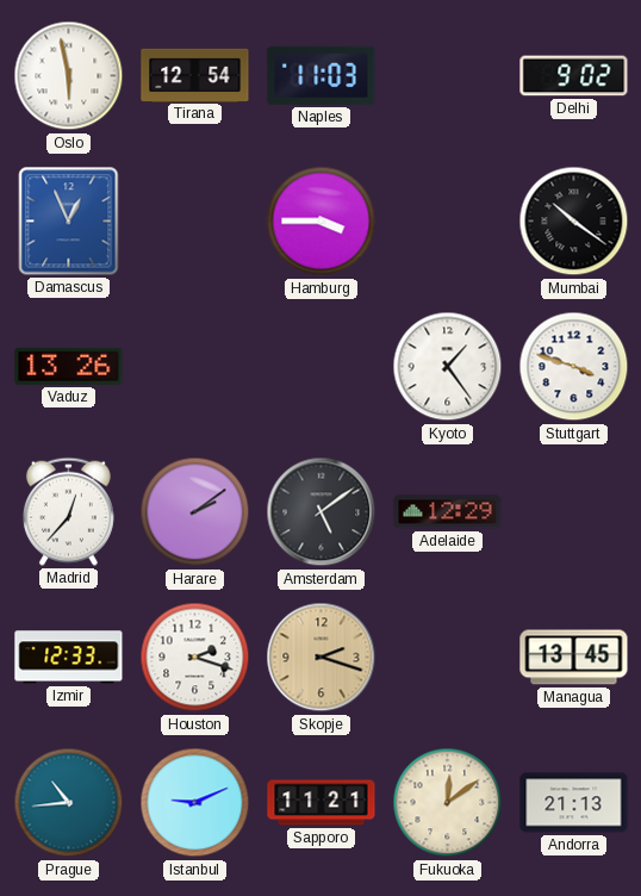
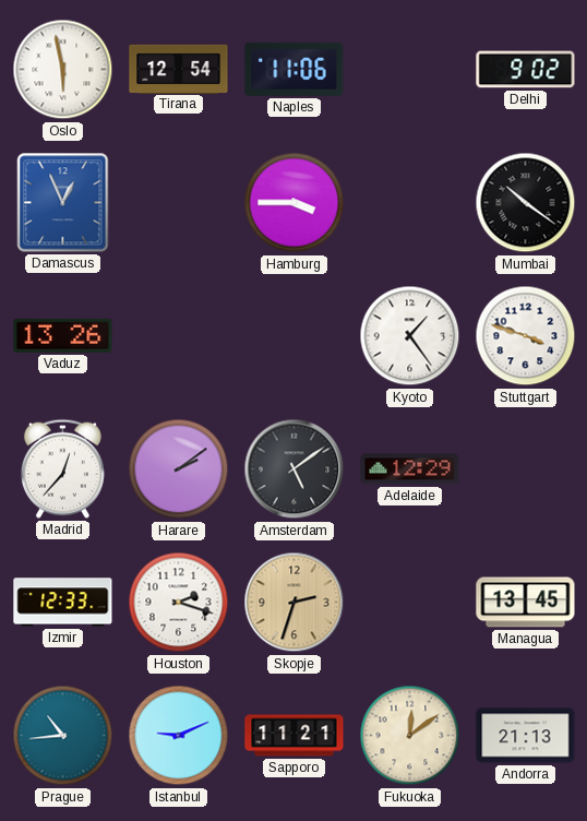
Naples: 11:03 -> 11:06
Skopje: 2:18 -> 2:33
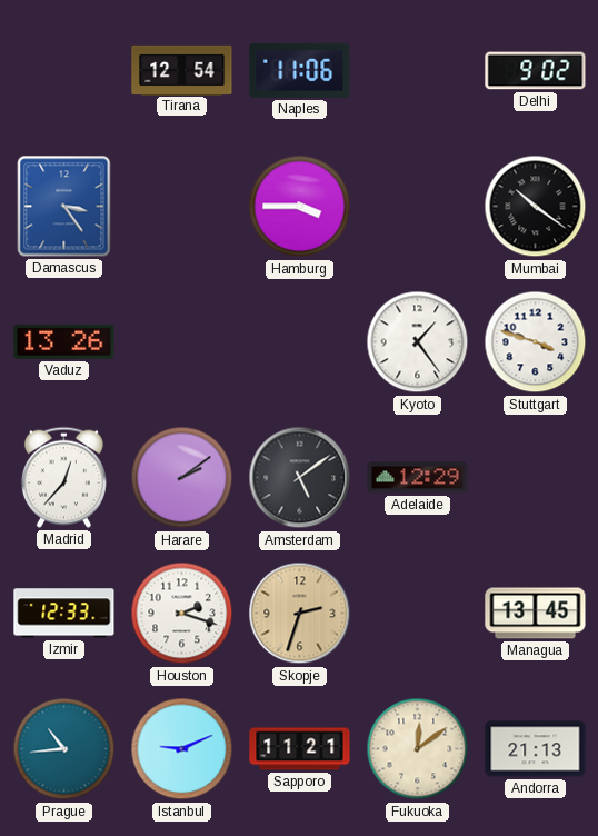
Oslo: 5:58 -> none
Damascus: 12:56 -> 3:24
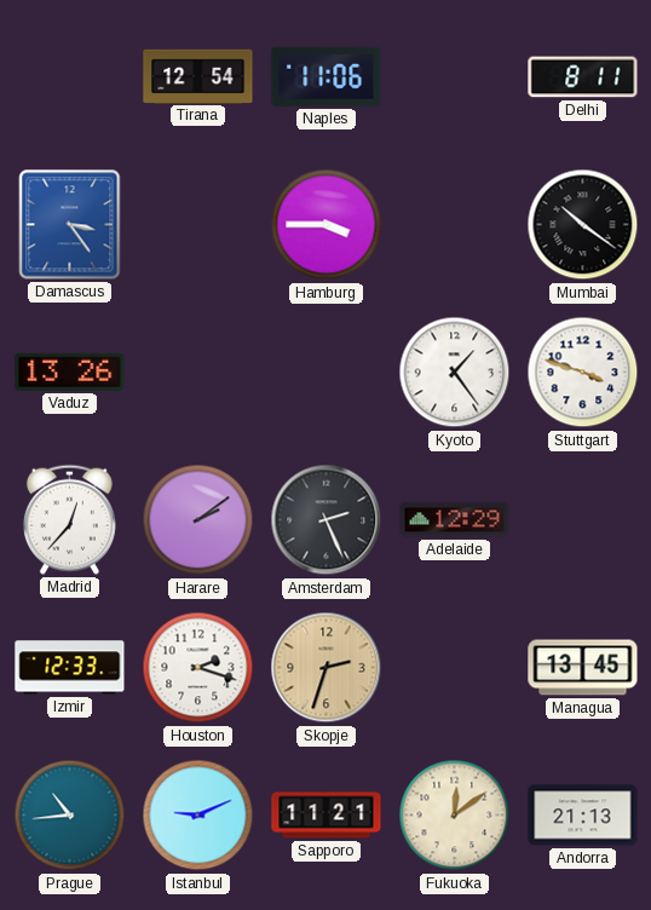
Delhi: 9:02 -> 8:11
Amsterdam: 5:09 -> 2:26
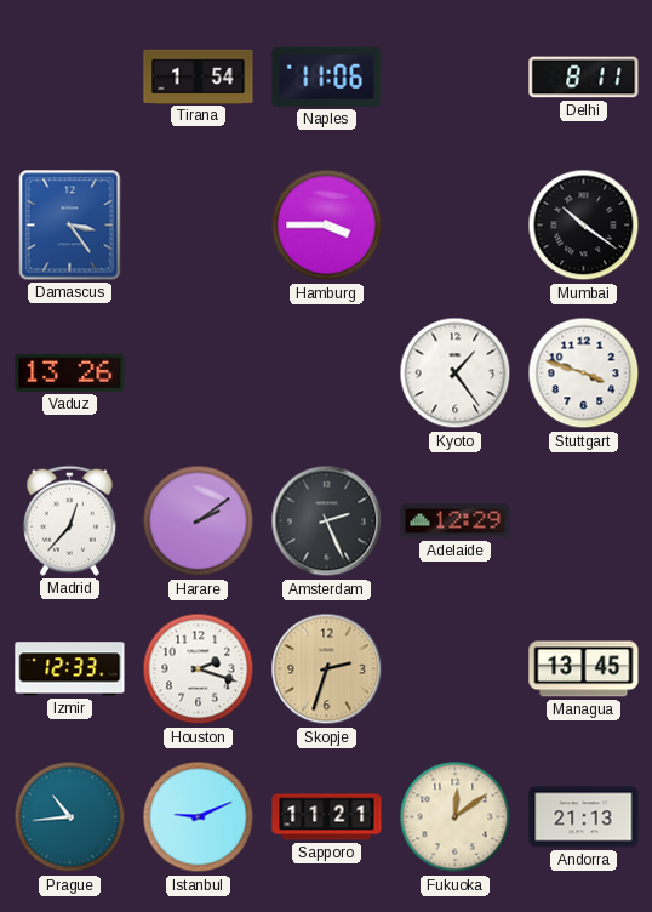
Tirana: 12:54 -> 1:54
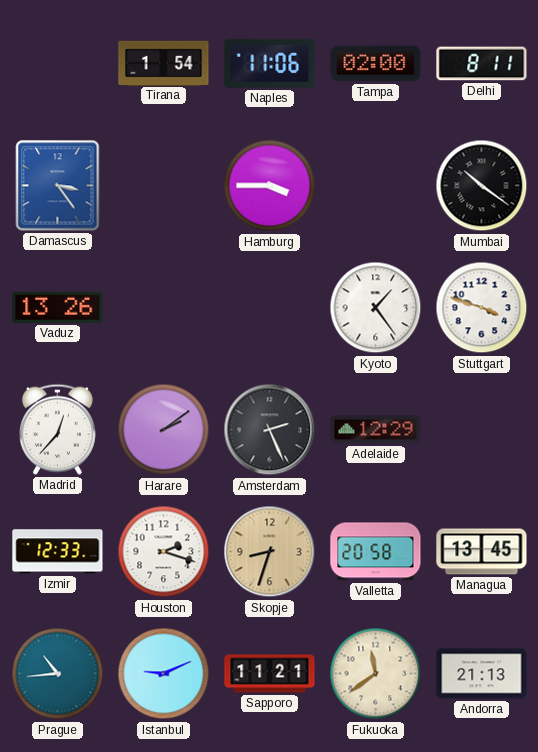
Tampa: none -> 02:00
Skopje: 2:33 -> 8:33
Valletta: none -> 20:58
Fukuoka: 12:09 -> 11:39
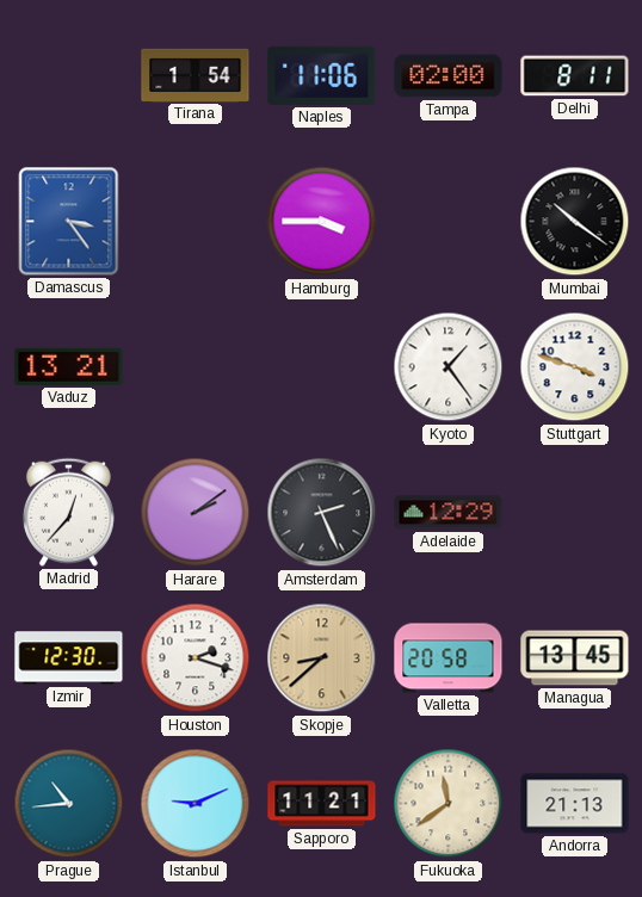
Vaduz: 13:26 -> 13:21
Izmir: 12:33 -> 12:30
Skopje: 8:33 -> 8:38
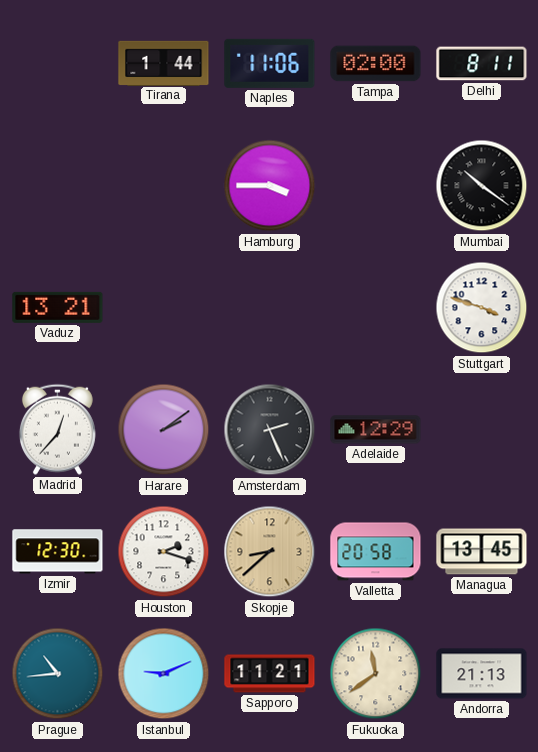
Tirana: 1:54 -> 1:44
Damascus: 3:24 -> none
Kyoto: 1:24 -> none
